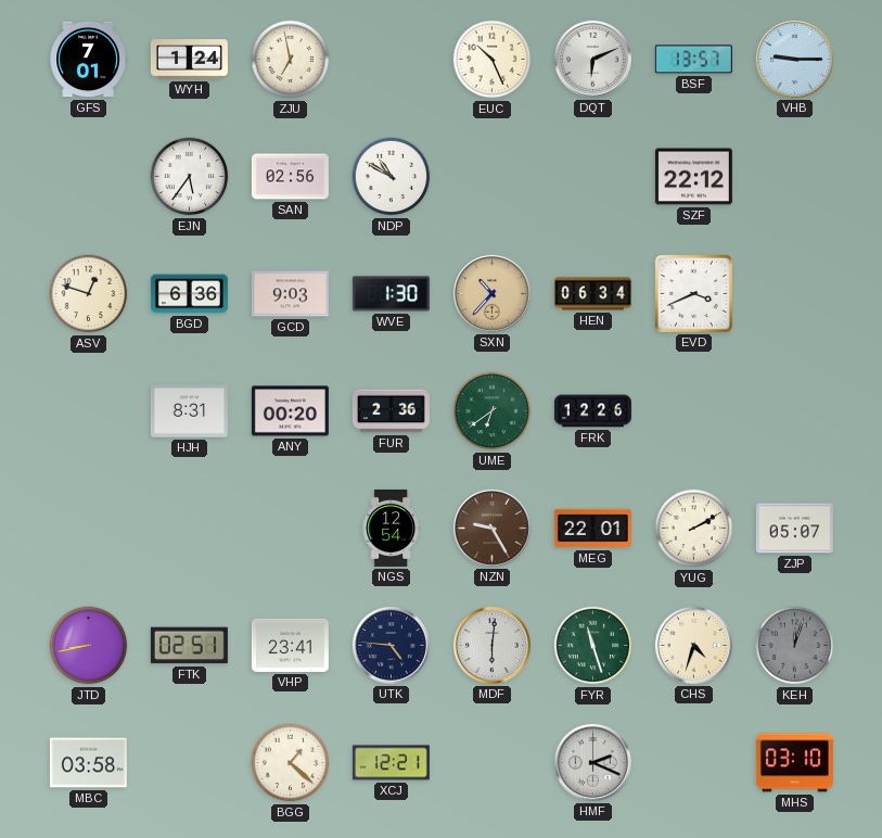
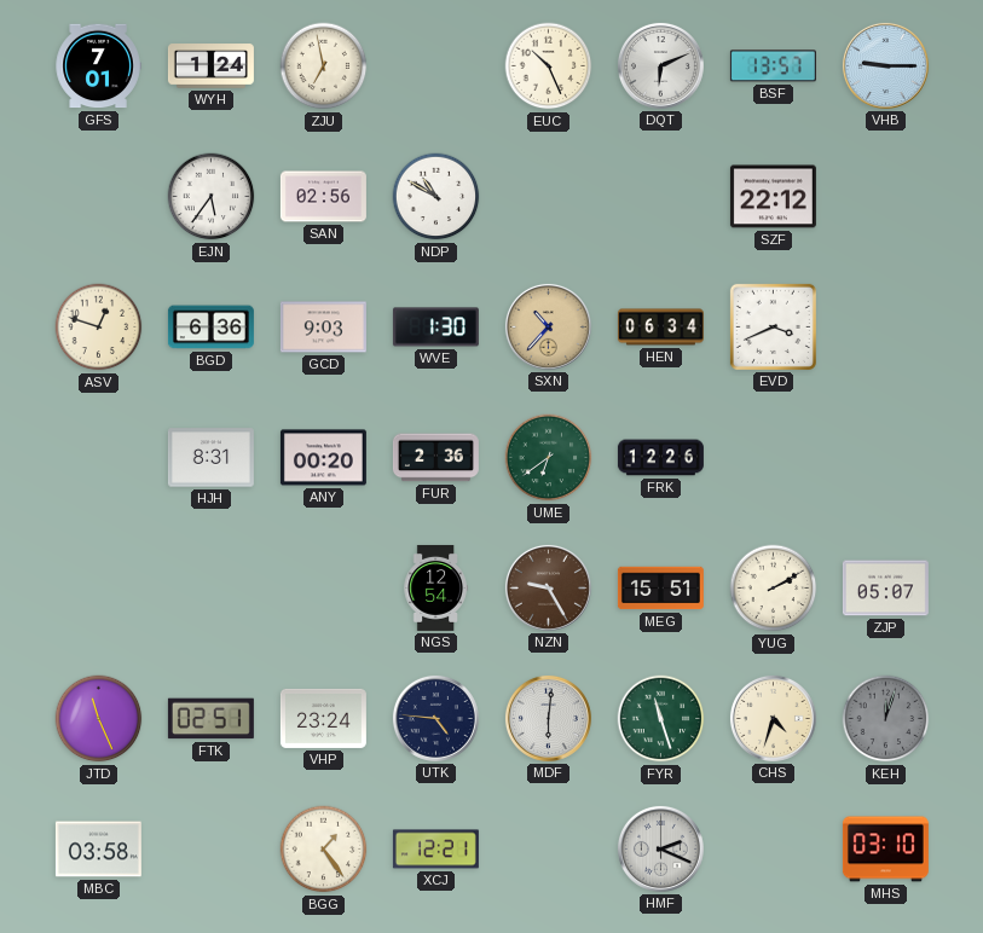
MEG: 22:01 -> 15:51
JTD: 8:43 -> 11:26
VHP: 23:41 -> 23:24
BGG: 1:22 -> 1:24
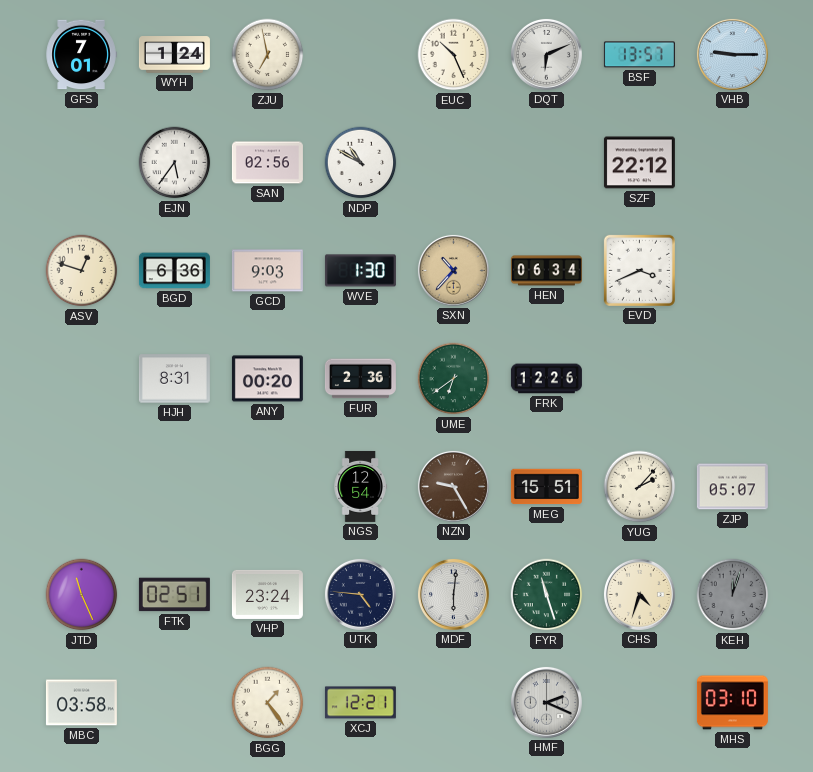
YUG: 2:10 -> 2:07
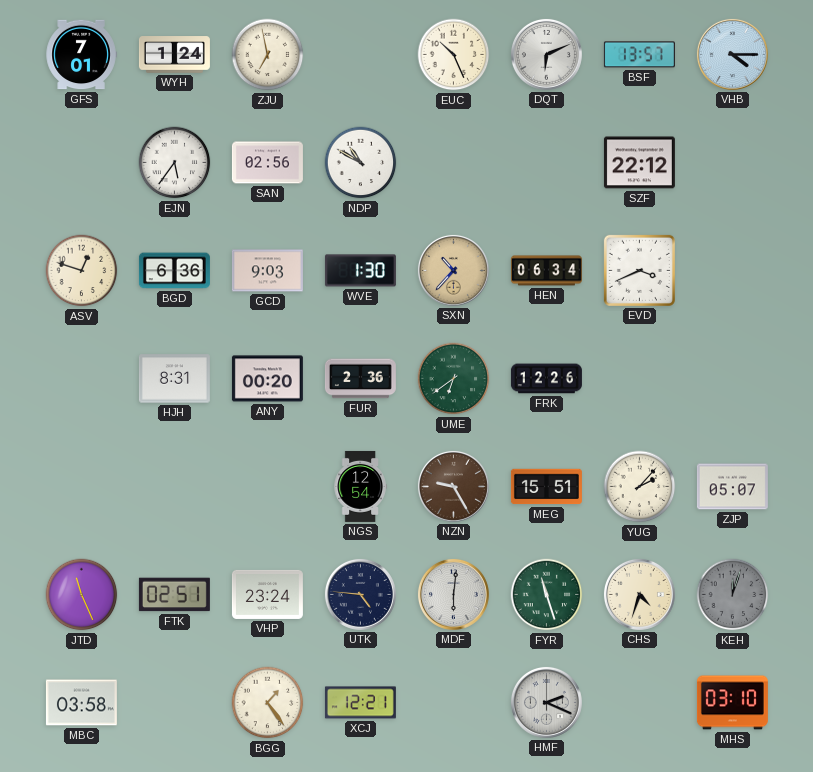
VHB: 9:15 -> 4:15
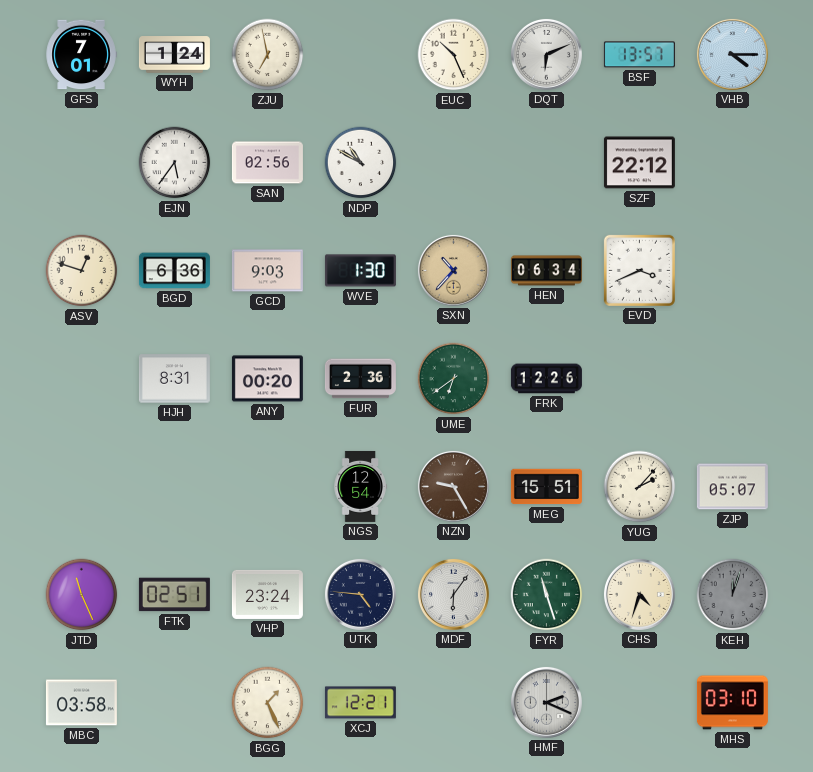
MDF: 6:01 -> 6:06
BGG: 1:24 -> 1:26
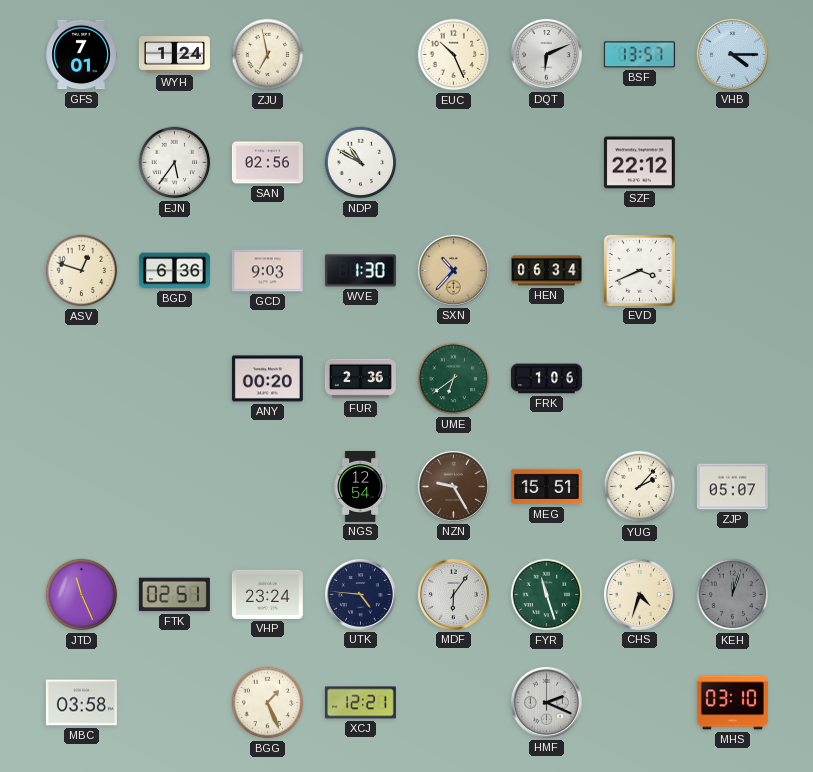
HJH: 8:31 -> none
FRK: 12:26 -> 1:06
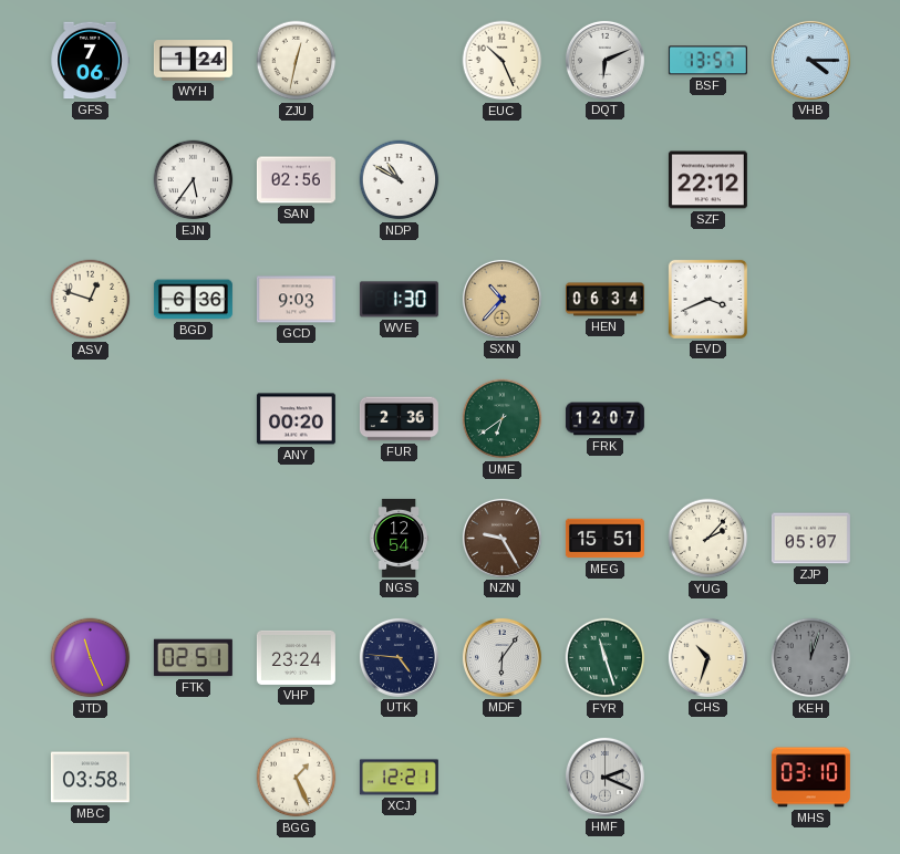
GFS: 7:01 -> 7:06
ZJU: 6:58 -> 12:32
FRK: 1:06 -> 12:07
CHS: 4:33 -> 10:33
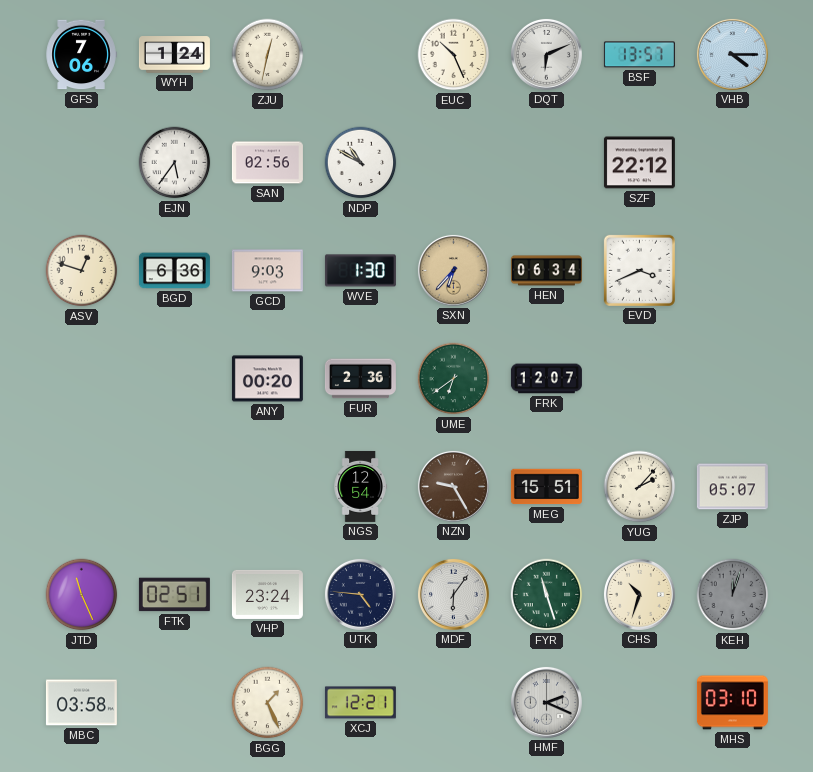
SXN: 10:37 -> 6:37
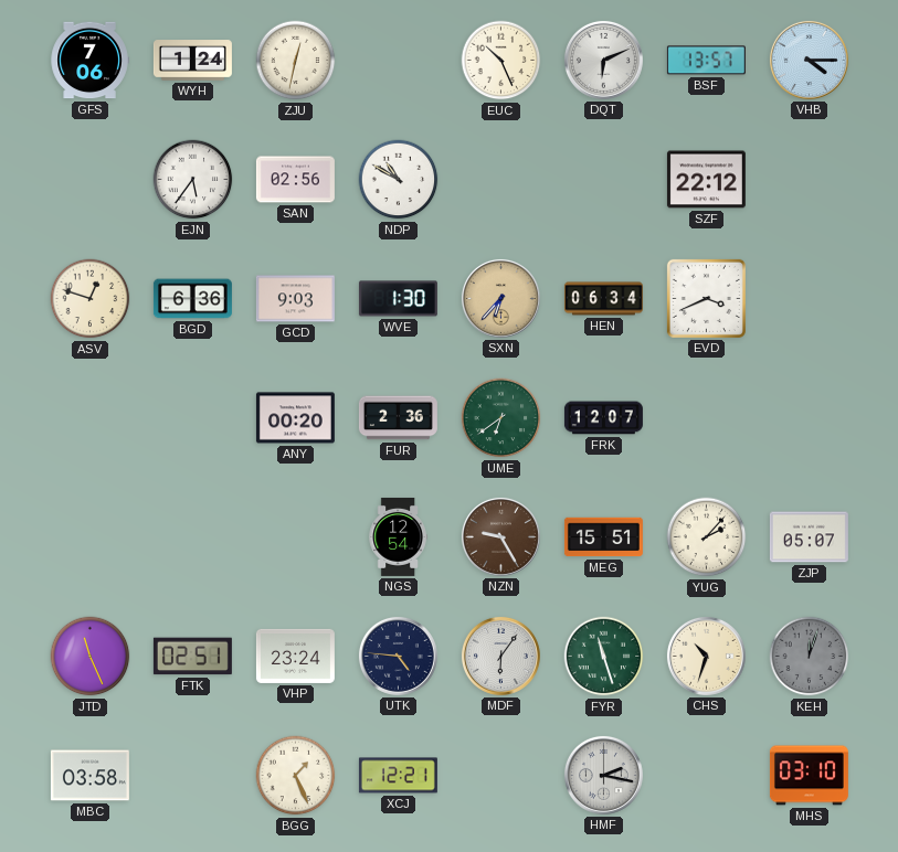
HMF: 2:19 -> 2:17
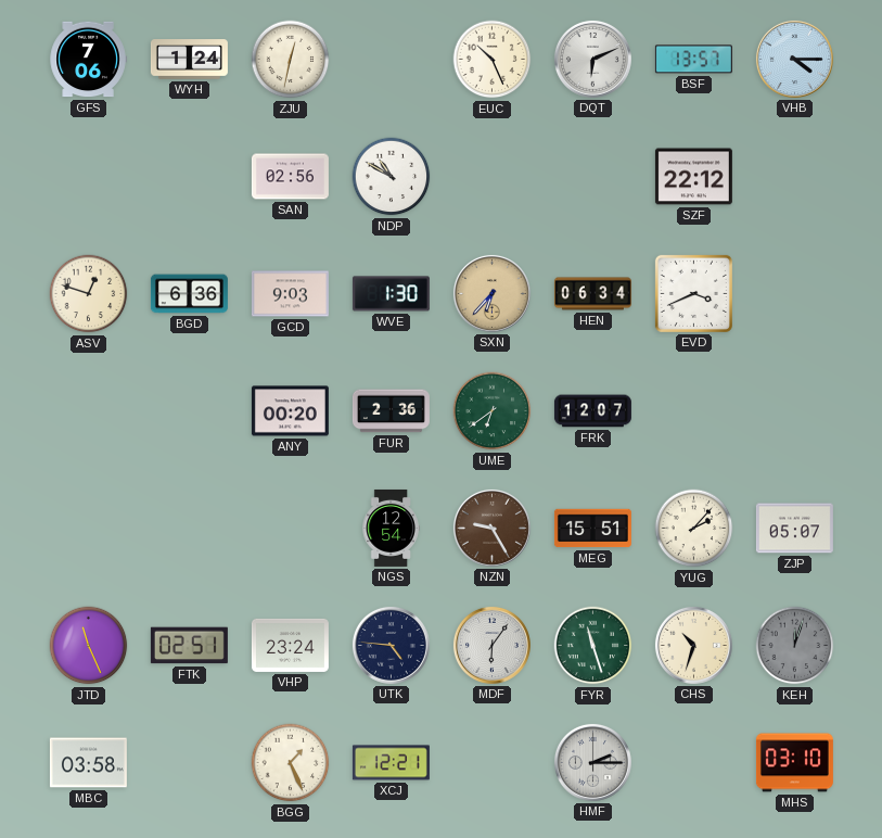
EJN: 5:36 -> none
HMF: 2:17 -> 2:15
